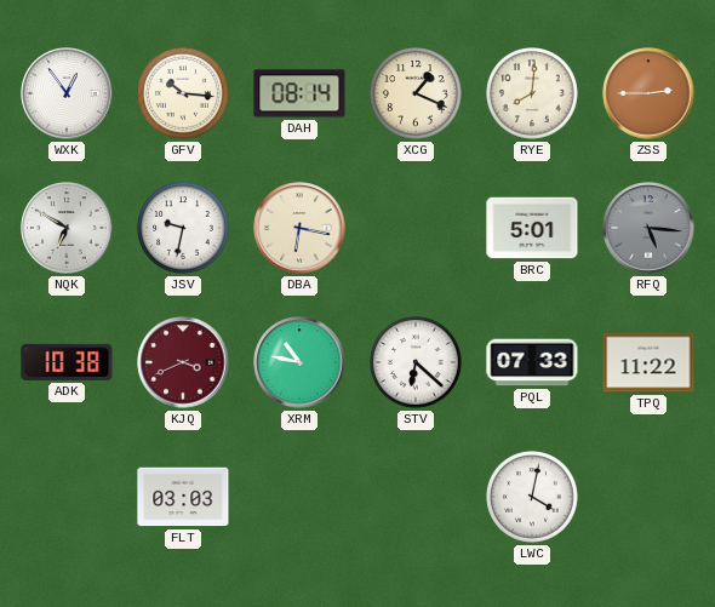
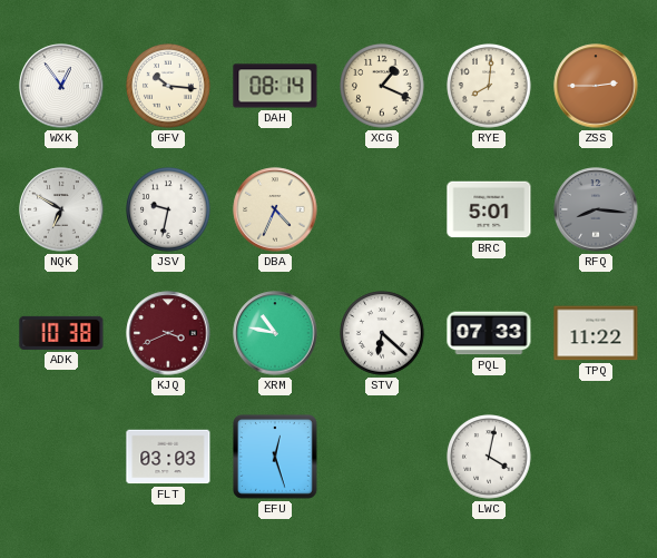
DBA: 6:17 -> 4:34
RFQ: 5:16 -> 8:16
EFU: none -> 12:27
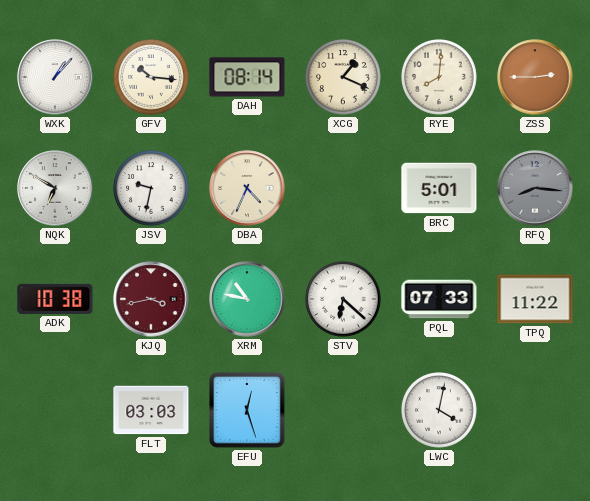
WXK: 12:54 -> 1:07
KJQ: 3:41 -> 3:43
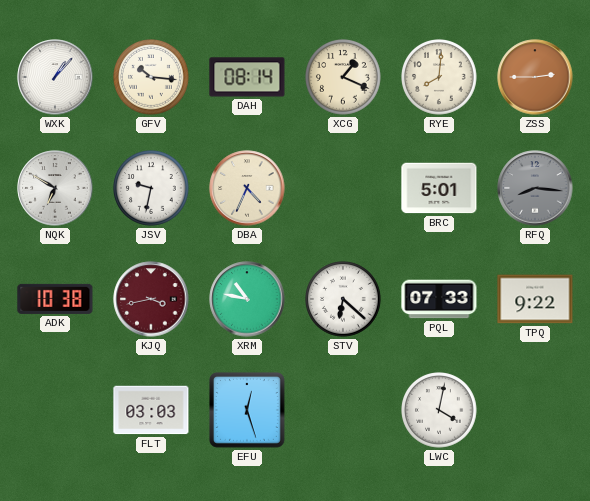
TPQ: 11:22 -> 9:22
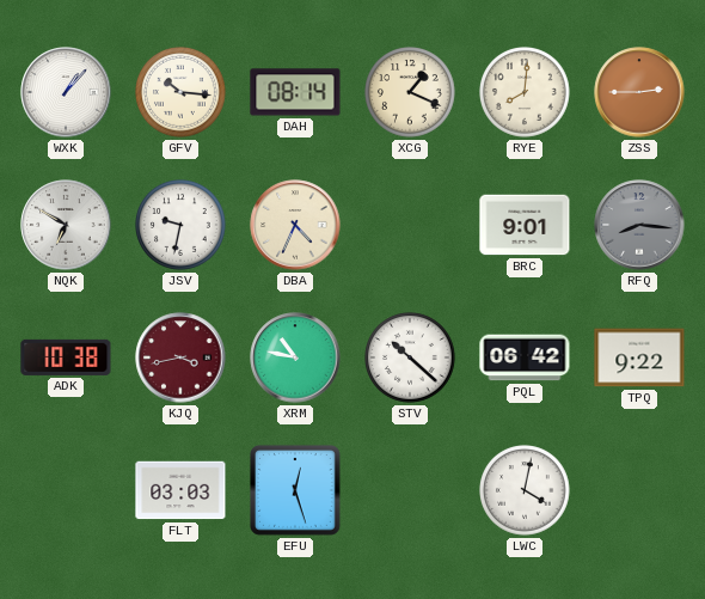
BRC: 5:01 -> 9:01
STV: 6:22 -> 10:22
PQL: 07:33 -> 06:42
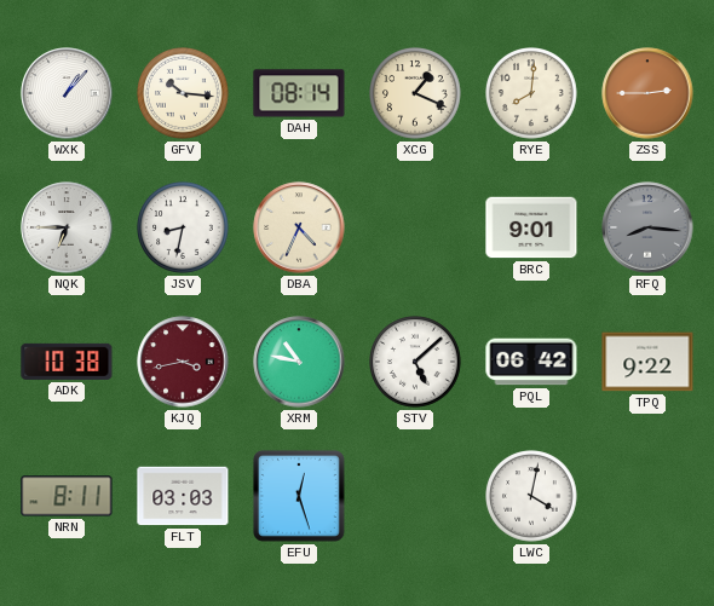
NQK: 6:50 -> 6:45
JSV: 9:32 -> 8:32
STV: 10:22 -> 5:08
NRN: none -> 8:11
